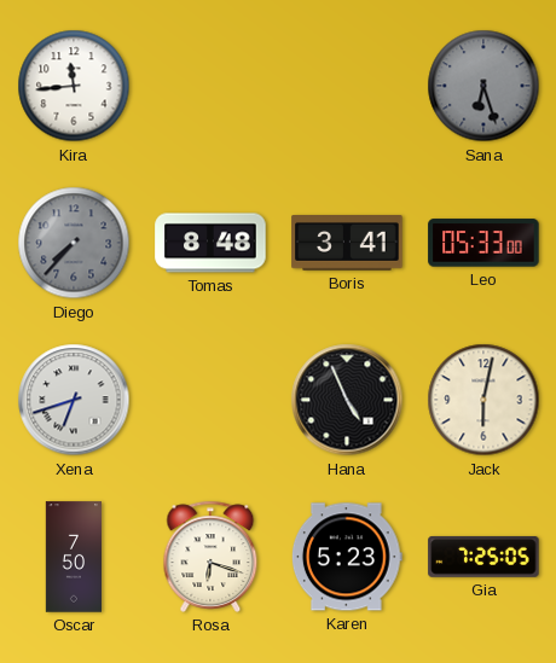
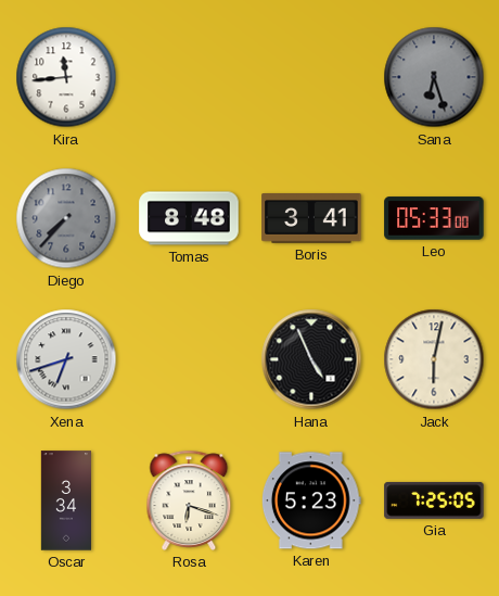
Oscar: 7:50 -> 3:34
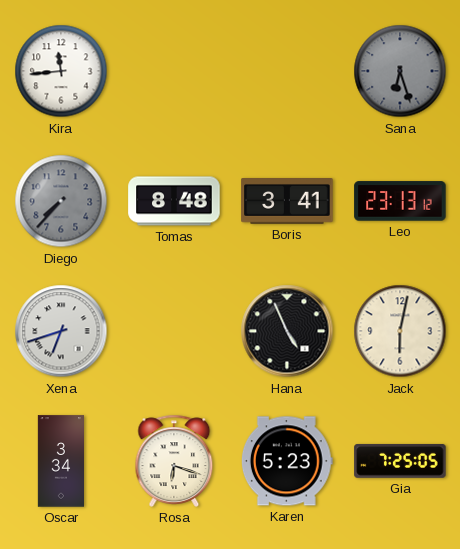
Leo: 05:33 -> 23:13
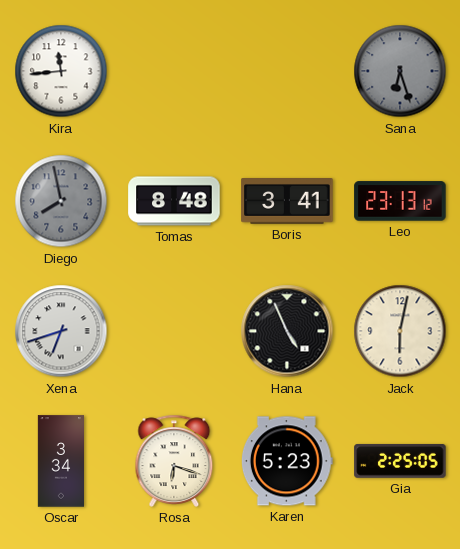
Diego: 7:37 -> 7:58
Gia: 7:25 -> 2:25
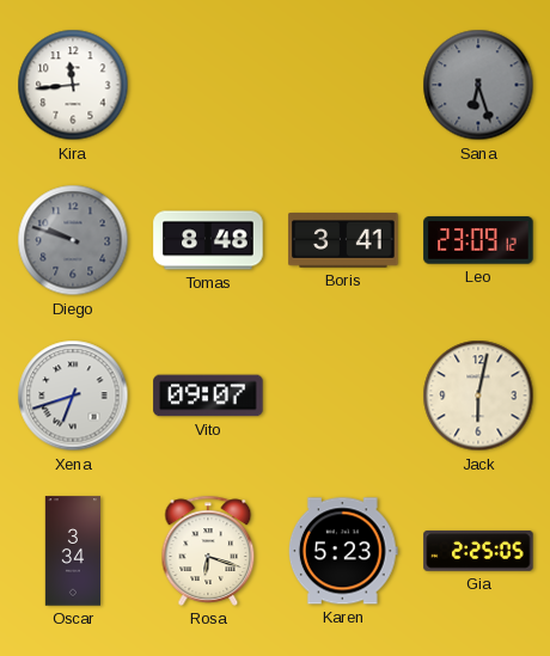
Diego: 7:58 -> 9:48
Leo: 23:13 -> 23:09
Vito: none -> 09:07
Hana: 4:56 -> none
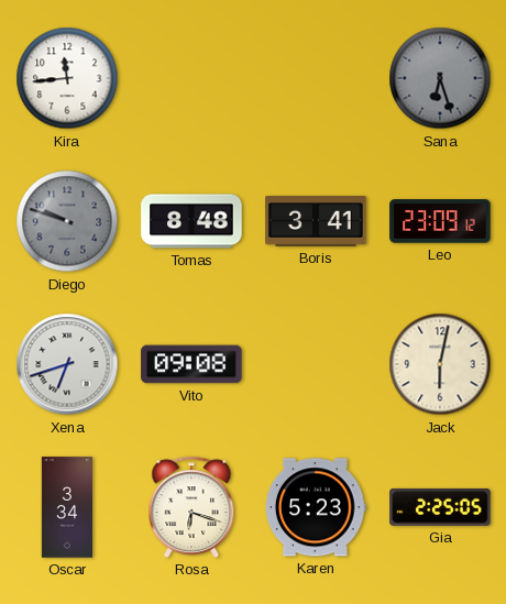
Vito: 09:07 -> 09:08
